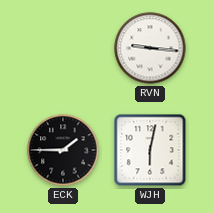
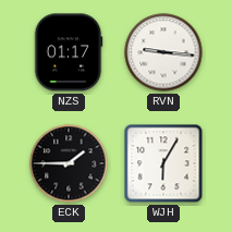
NZS: none -> 01:17
WJH: 6:02 -> 6:05
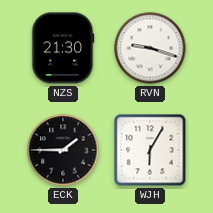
NZS: 01:17 -> 21:30
RVN: 9:16 -> 9:18
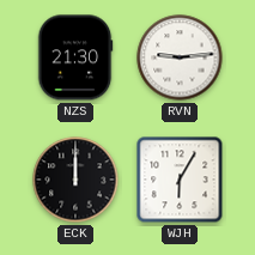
RVN: 9:18 -> 9:14
ECK: 1:45 -> 12:00
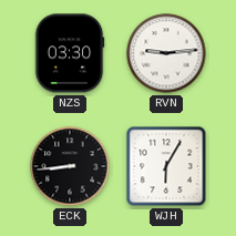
NZS: 21:30 -> 03:30
ECK: 12:00 -> 8:44
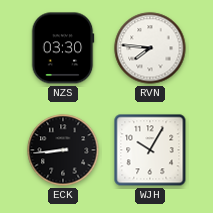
RVN: 9:14 -> 7:46
WJH: 6:05 -> 10:05
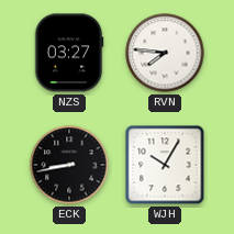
NZS: 03:30 -> 03:27
ECK: 8:44 -> 8:43
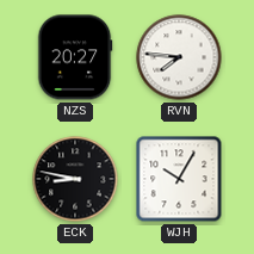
NZS: 03:27 -> 20:27
ECK: 8:43 -> 8:47
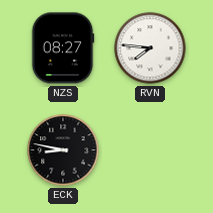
NZS: 20:27 -> 08:27
WJH: 10:05 -> none
